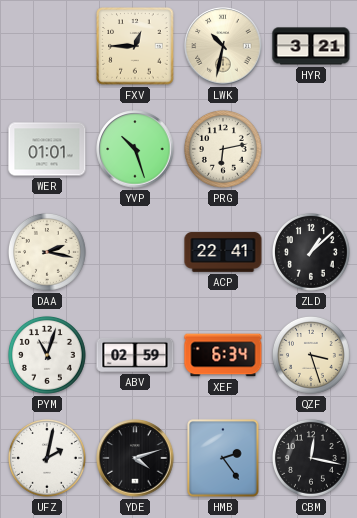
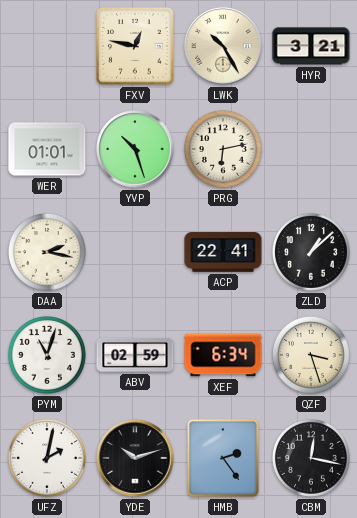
FXV: 12:45 -> 12:47
LWK: 10:32 -> 10:25
YDE: 4:12 -> 10:12
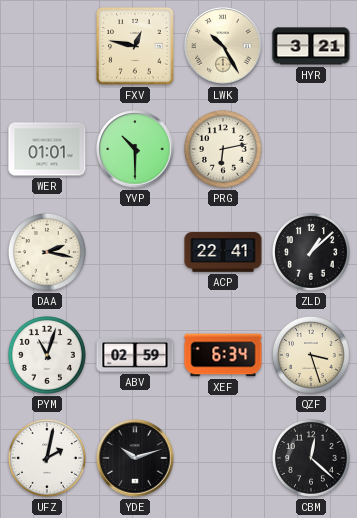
YVP: 10:27 -> 10:30
HMB: 2:24 -> none
CBM: 12:17 -> 12:22
